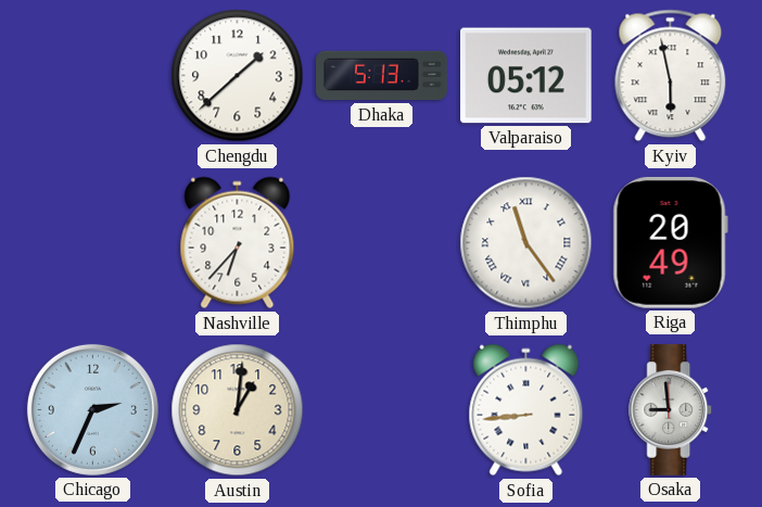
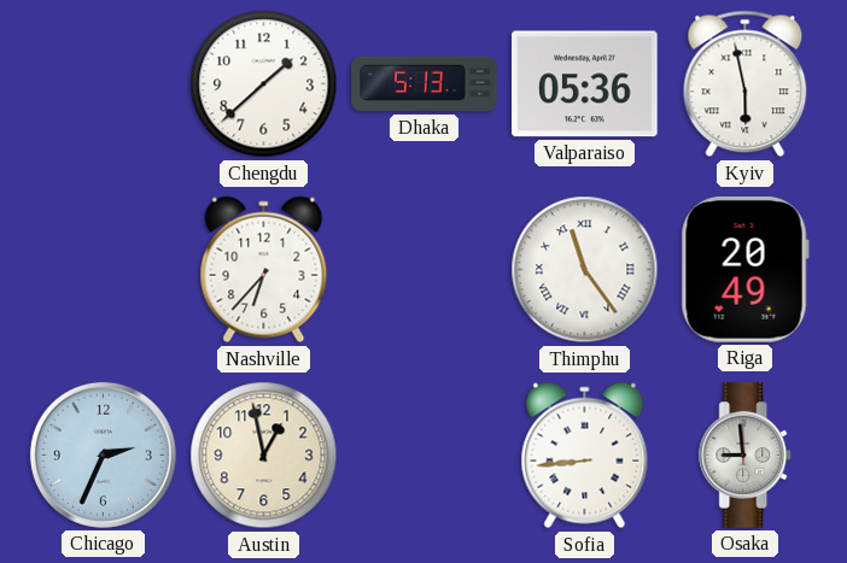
Valparaiso: 05:12 -> 05:36
Austin: 1:01 -> 12:58
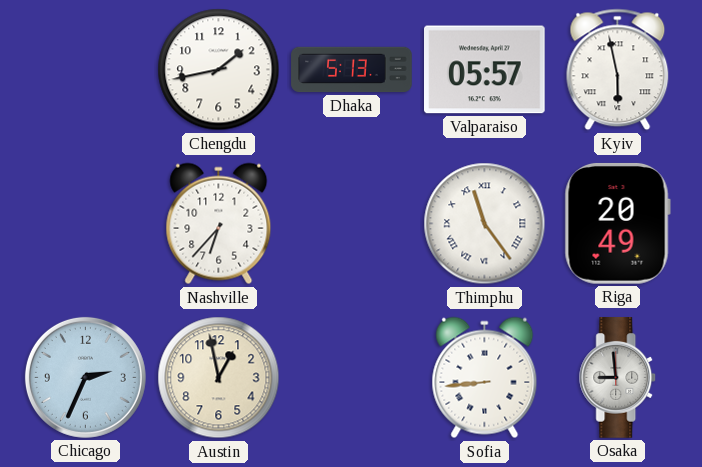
Chengdu: 1:38 -> 1:43
Valparaiso: 05:36 -> 05:57
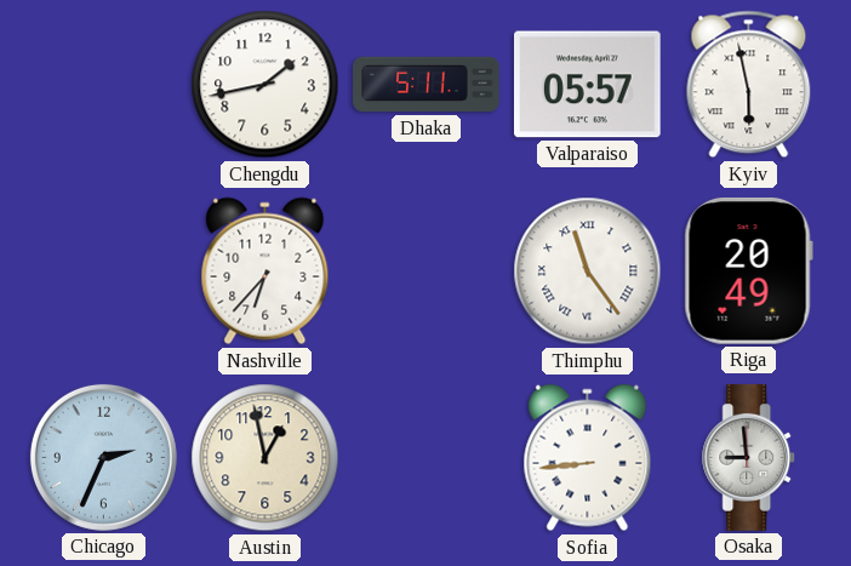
Dhaka: 5:13 -> 5:11
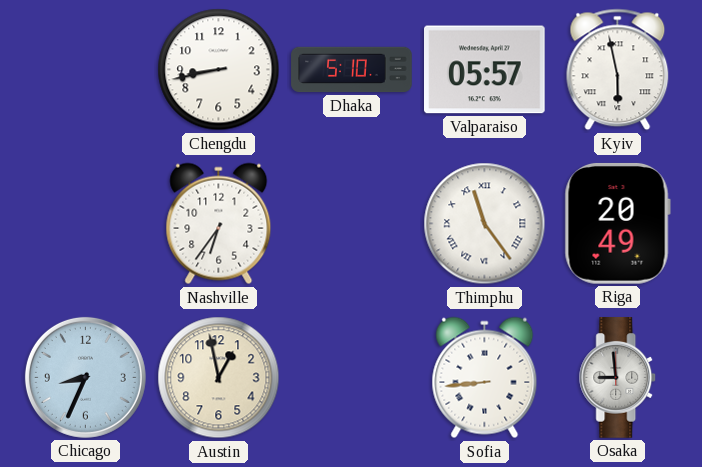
Chengdu: 1:43 -> 8:43
Dhaka: 5:11 -> 5:10
Nashville: 6:37 -> 6:36
Chicago: 2:34 -> 8:34
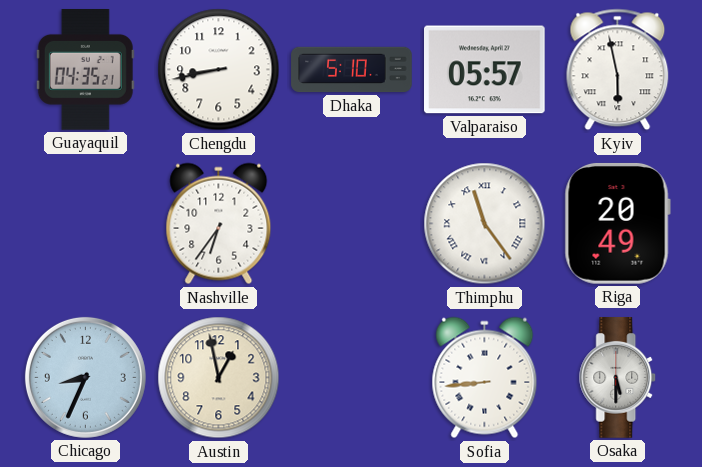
Guayaquil: none -> 04:35
Osaka: 8:59 -> 5:30
